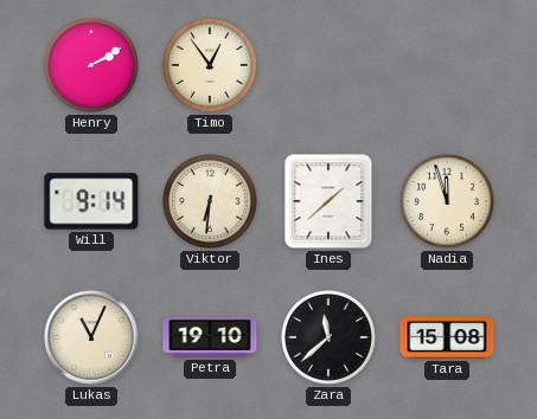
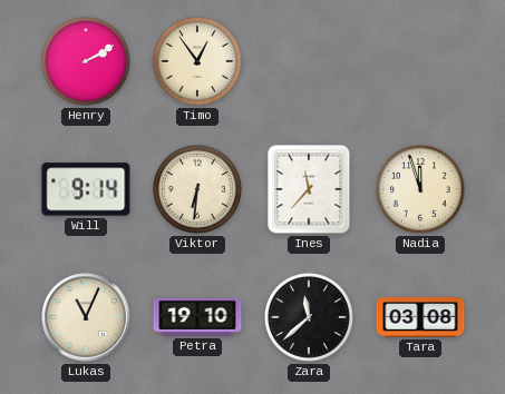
Ines: 1:38 -> 11:37
Tara: 15:08 -> 03:08
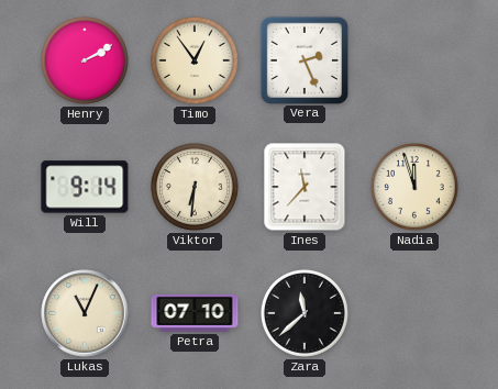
Vera: none -> 2:26
Petra: 19:10 -> 07:10
Tara: 03:08 -> none
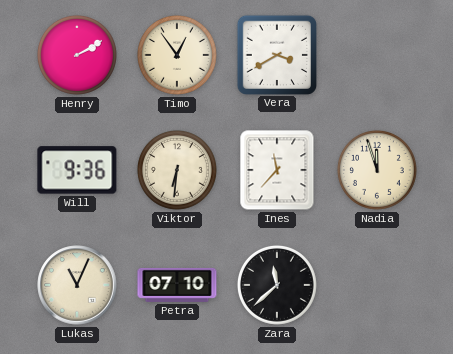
Vera: 2:26 -> 3:40
Will: 9:14 -> 9:36
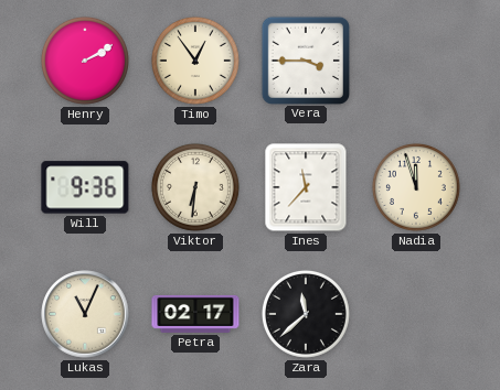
Vera: 3:40 -> 3:45
Petra: 07:10 -> 02:17
